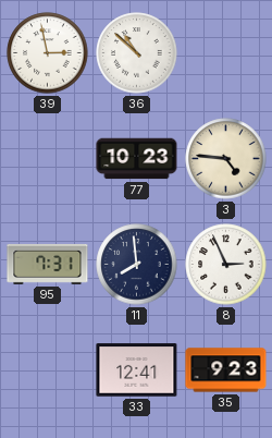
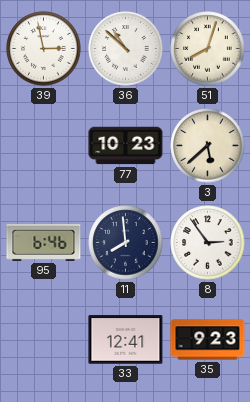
51: none -> 8:03
3: 4:46 -> 5:38
95: 7:31 -> 6:46
8: 2:56 -> 2:54
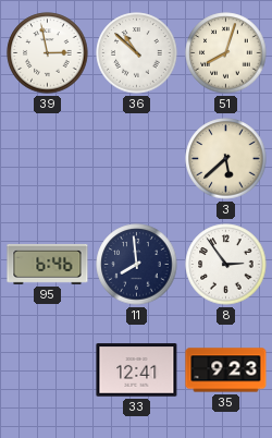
77: 10:23 -> none
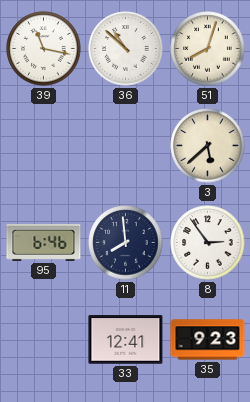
39: 2:58 -> 11:17
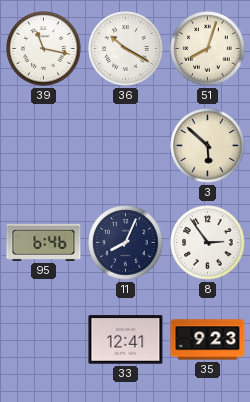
36: 10:52 -> 10:20
3: 5:38 -> 5:52
11: 7:59 -> 8:04
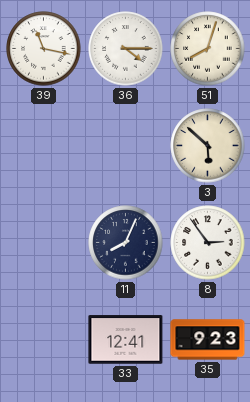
36: 10:20 -> 4:15
95: 6:46 -> none
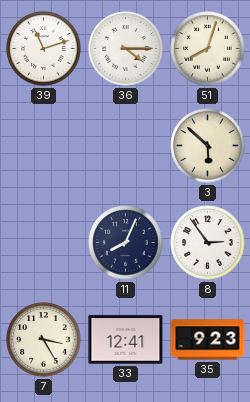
39: 11:17 -> 11:12
7: none -> 3:25
